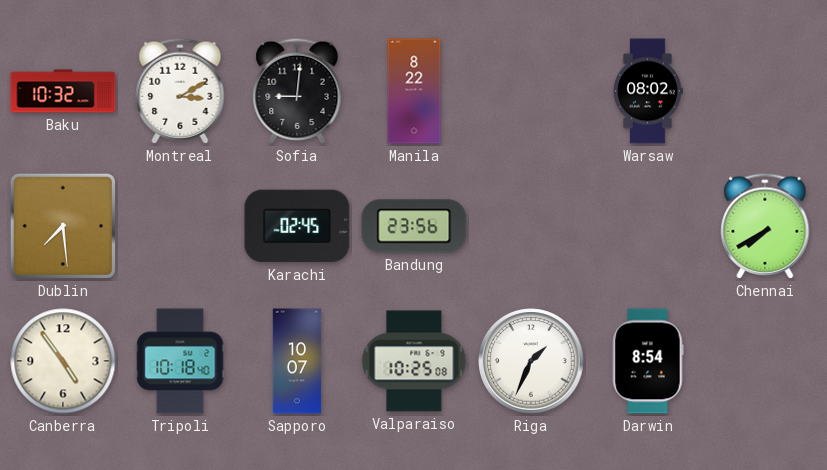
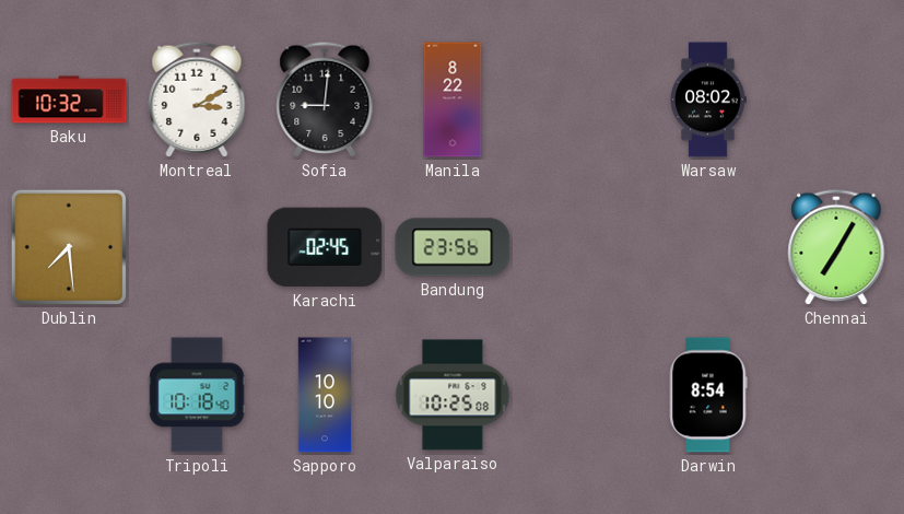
Chennai: 7:40 -> 7:05
Canberra: 4:54 -> none
Sapporo: 10:07 -> 10:10
Riga: 1:34 -> none
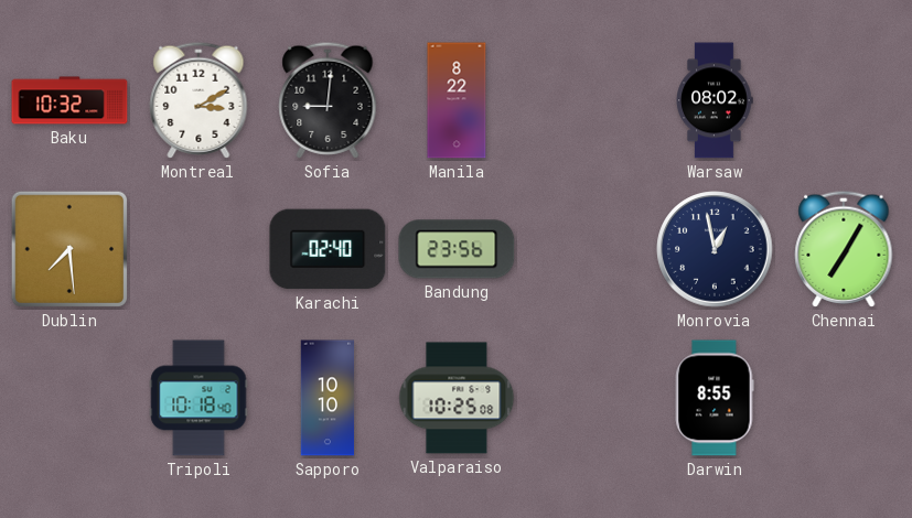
Karachi: 02:45 -> 02:40
Monrovia: none -> 12:58
Darwin: 8:54 -> 8:55
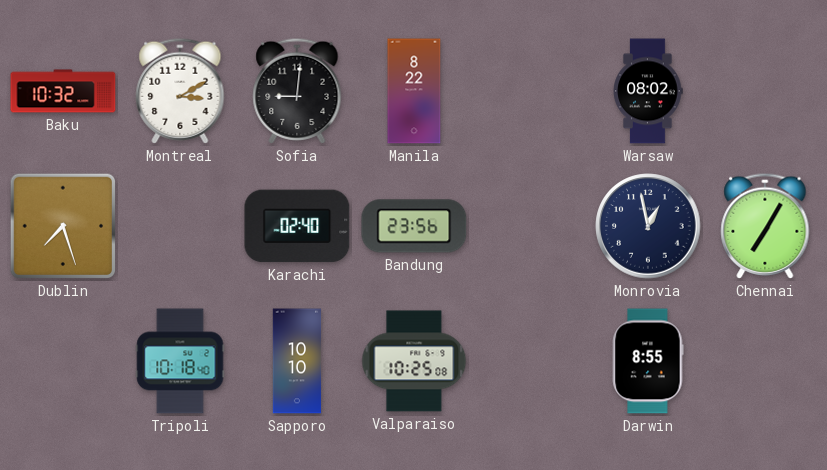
Dublin: 7:29 -> 7:27
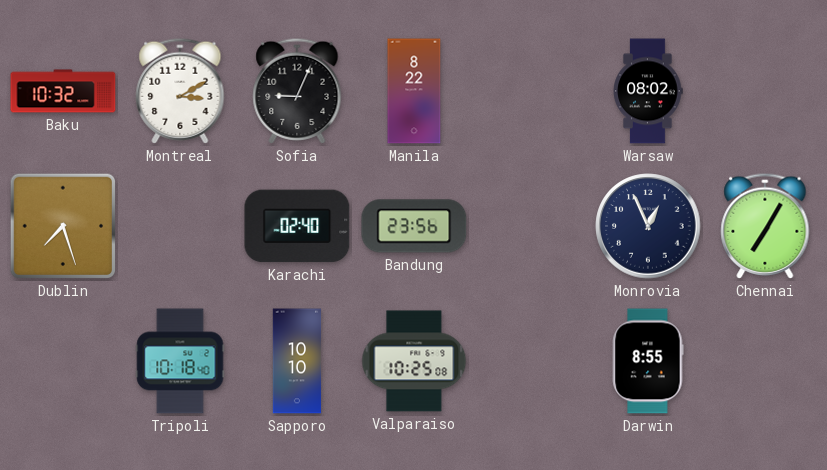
Sofia: 9:01 -> 9:04
Monrovia: 12:58 -> 12:56
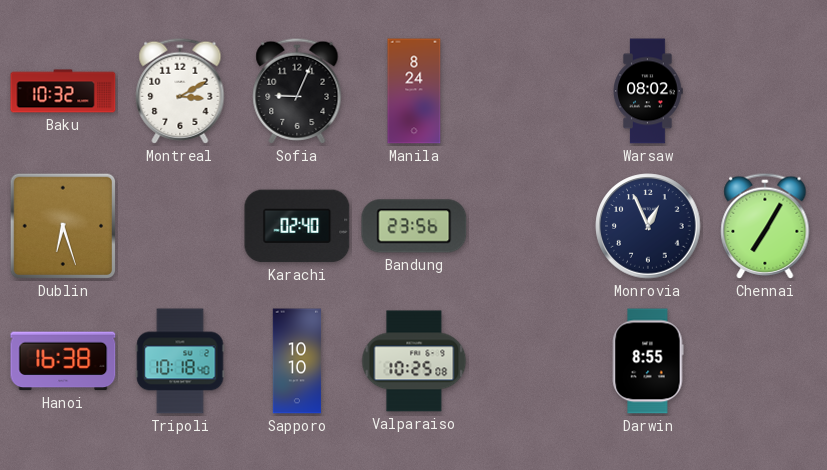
Manila: 8:22 -> 8:24
Dublin: 7:27 -> 6:27
Hanoi: none -> 16:38
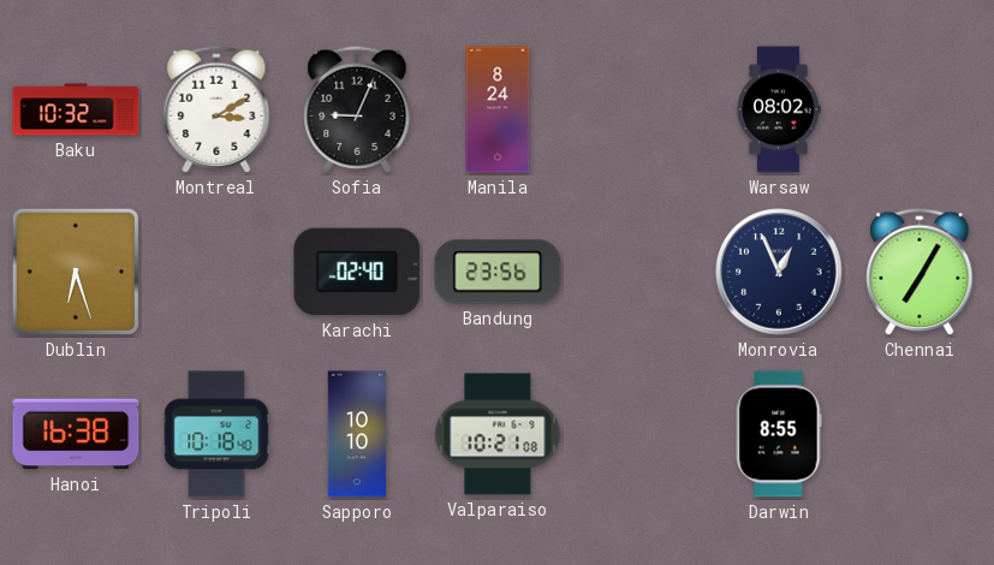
Valparaiso: 10:25 -> 10:21
